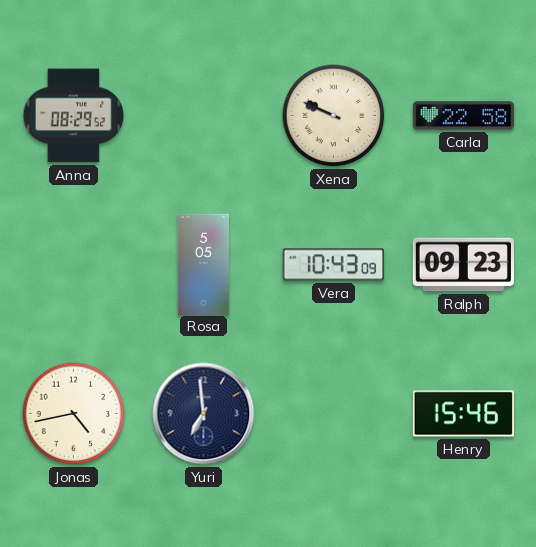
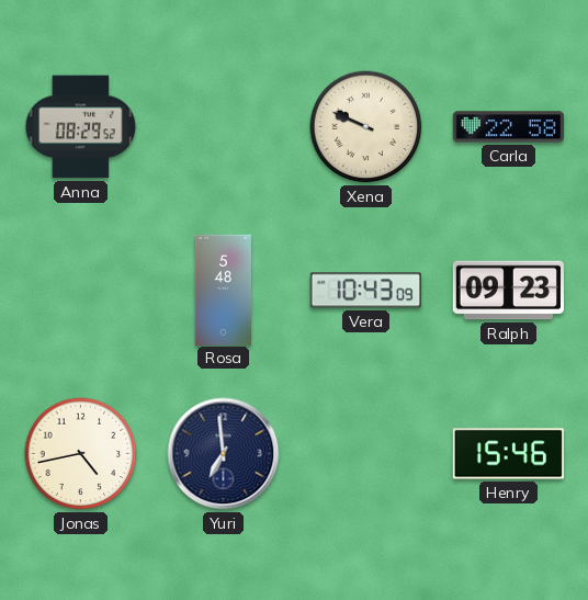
Rosa: 5:05 -> 5:48
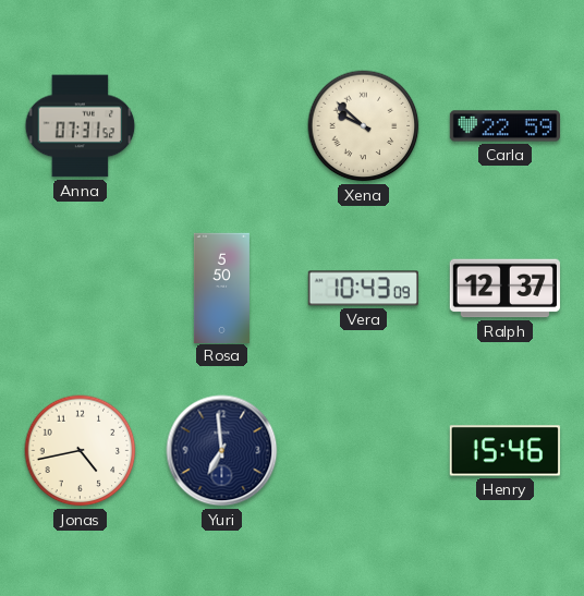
Anna: 08:29 -> 07:31
Xena: 9:49 -> 9:52
Carla: 22:58 -> 22:59
Rosa: 5:48 -> 5:50
Ralph: 09:23 -> 12:37
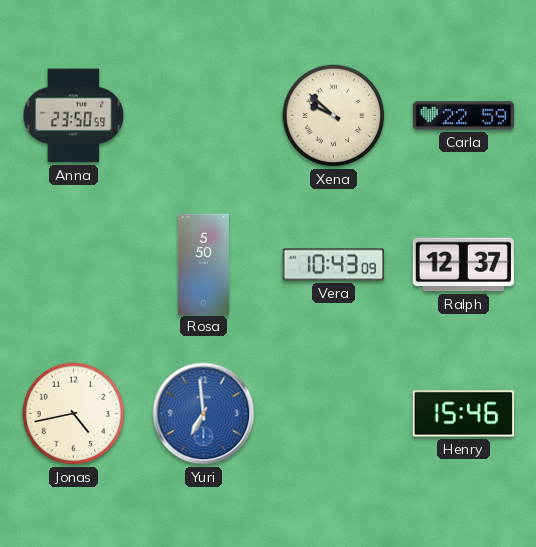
Anna: 07:31 -> 23:50
Yuri dial: navy -> blue
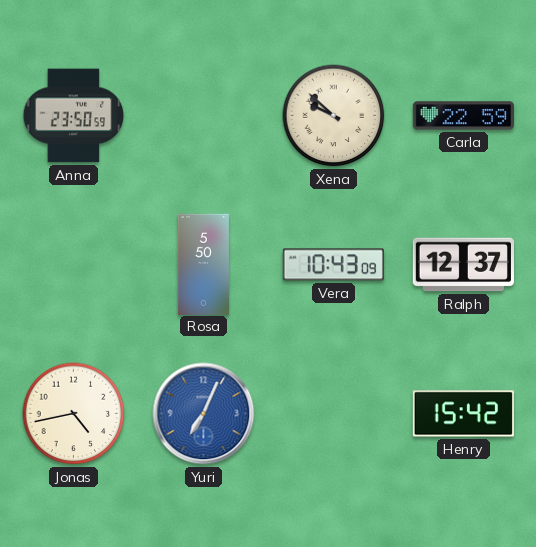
Yuri: 6:59 -> 7:04
Henry: 15:46 -> 15:42
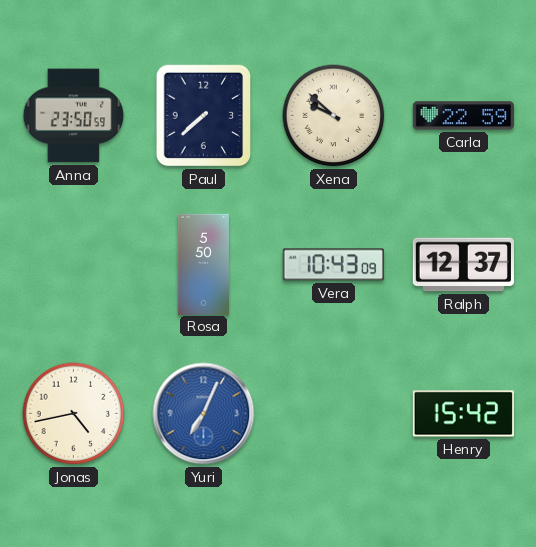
Paul: none -> 7:38
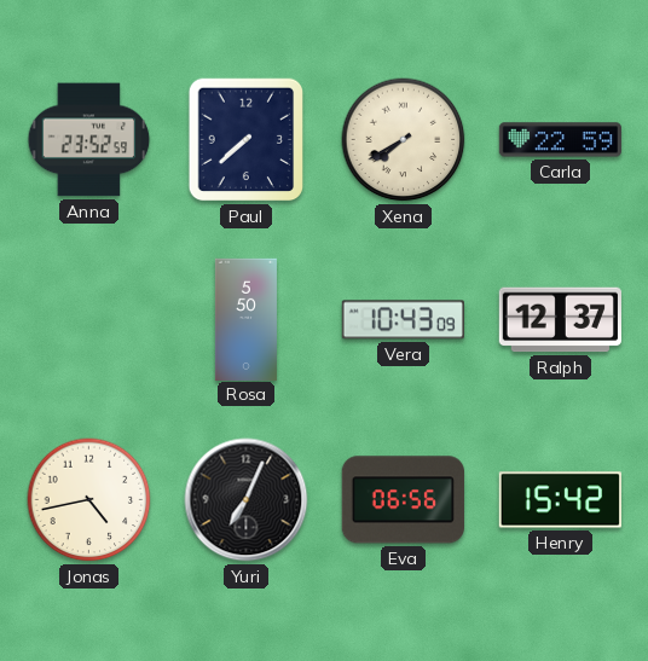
Anna: 23:50 -> 23:52
Xena: 9:52 -> 7:40
Yuri dial: blue -> black
Eva: none -> 06:56
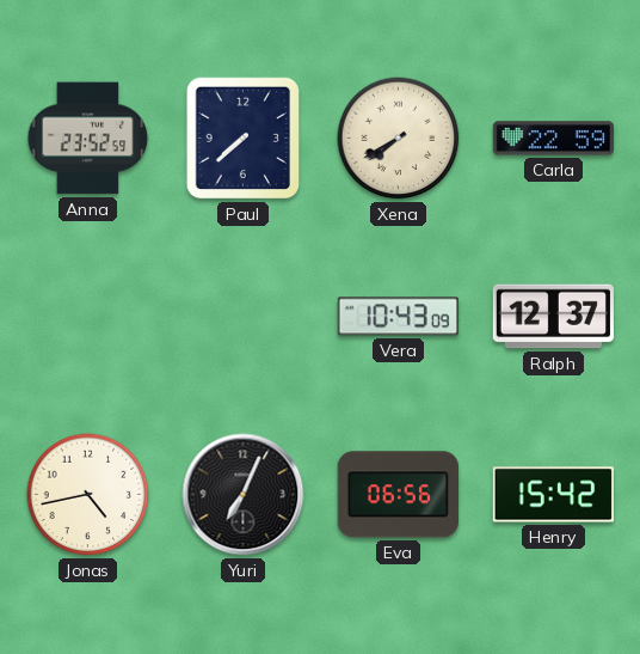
Rosa: 5:50 -> none
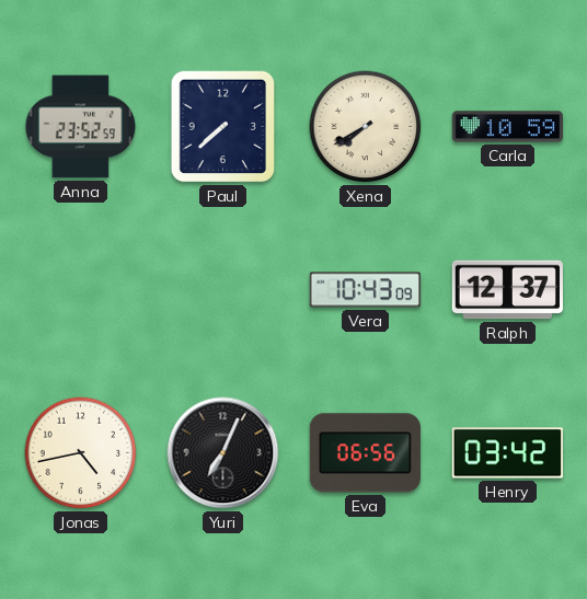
Carla: 22:59 -> 10:59
Henry: 15:42 -> 03:42
